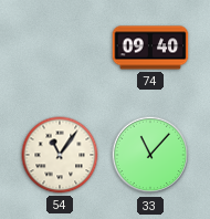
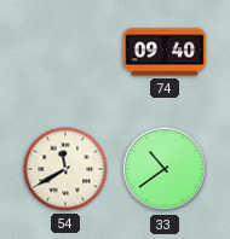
54: 11:06 -> 11:40
33: 11:07 -> 10:39
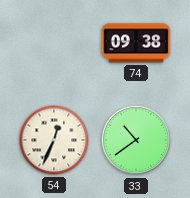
74: 09:40 -> 09:38
54: 11:40 -> 12:34
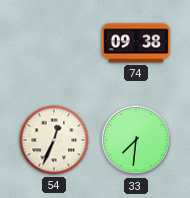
33: 10:39 -> 7:31
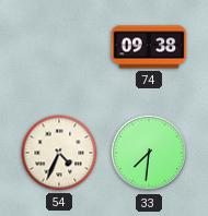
54: 12:34 -> 4:34
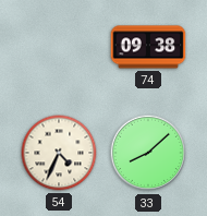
33: 7:31 -> 8:08
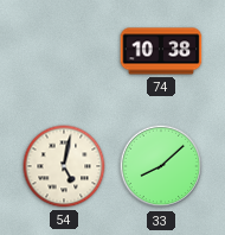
74: 09:38 -> 10:38
54: 4:34 -> 5:02
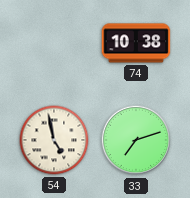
54: 5:02 -> 4:58
33: 8:08 -> 7:12
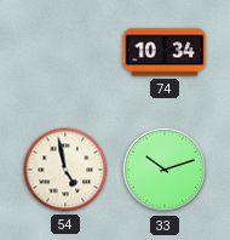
74: 10:38 -> 10:34
33: 7:12 -> 10:12
